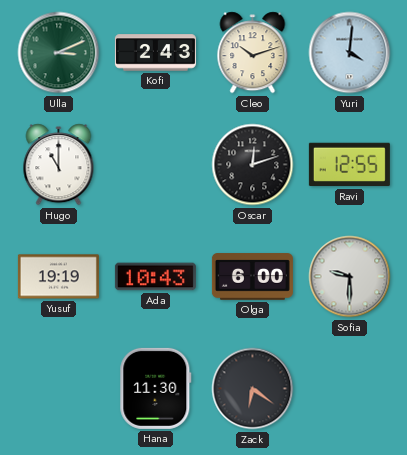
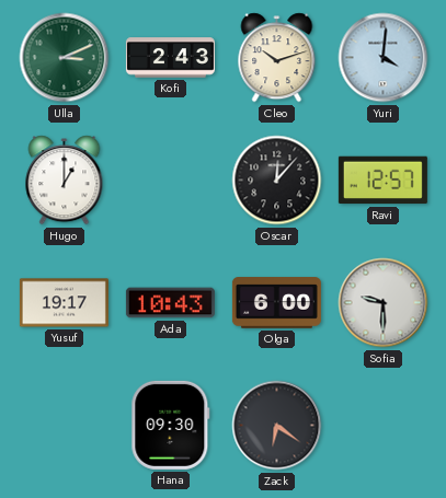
Hugo: 11:00 -> 1:00
Oscar: 12:12 -> 12:07
Ravi: 12:55 -> 12:57
Yusuf: 19:19 -> 19:17
Hana: 11:30 -> 09:30
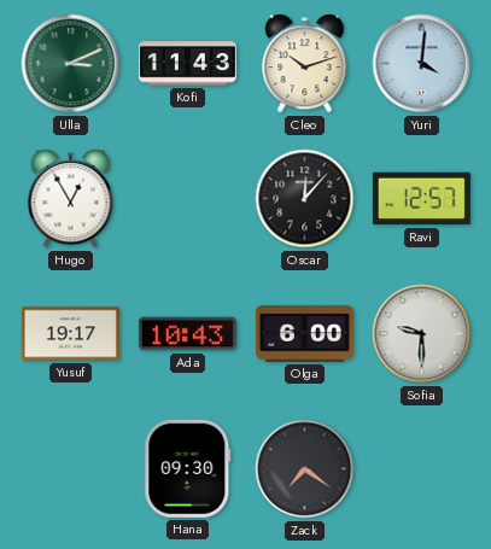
Kofi: 2:43 -> 11:43
Hugo: 1:00 -> 12:55
Zack: 6:21 -> 7:21
